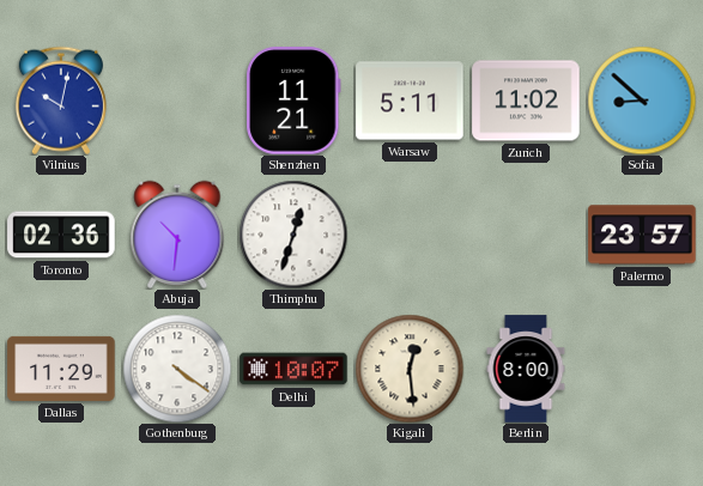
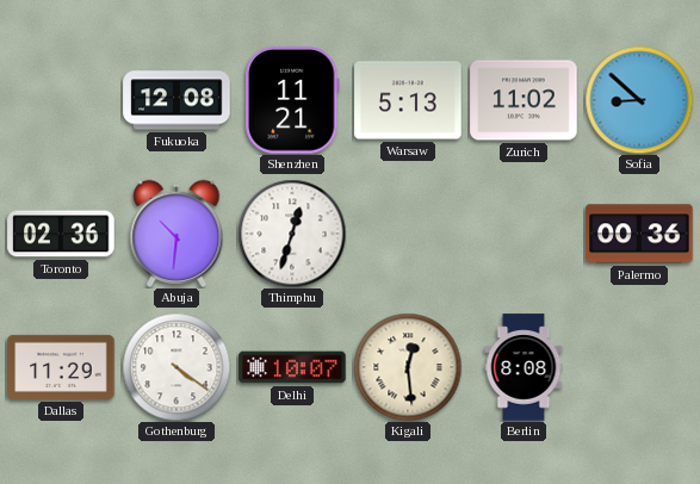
Vilnius: 10:02 -> none
Fukuoka: none -> 12:08
Warsaw: 5:11 -> 5:13
Palermo: 23:57 -> 00:36
Berlin: 8:00 -> 8:08
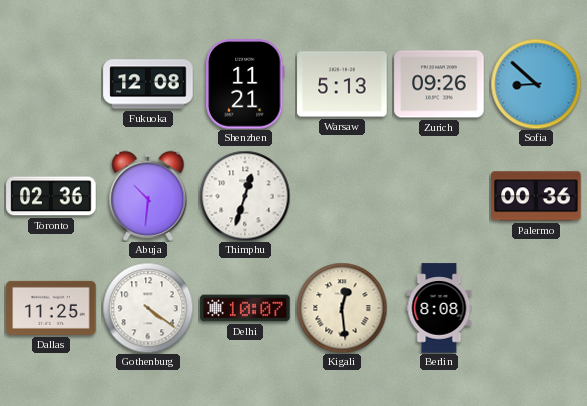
Zurich: 11:02 -> 09:26
Dallas: 11:29 -> 11:25
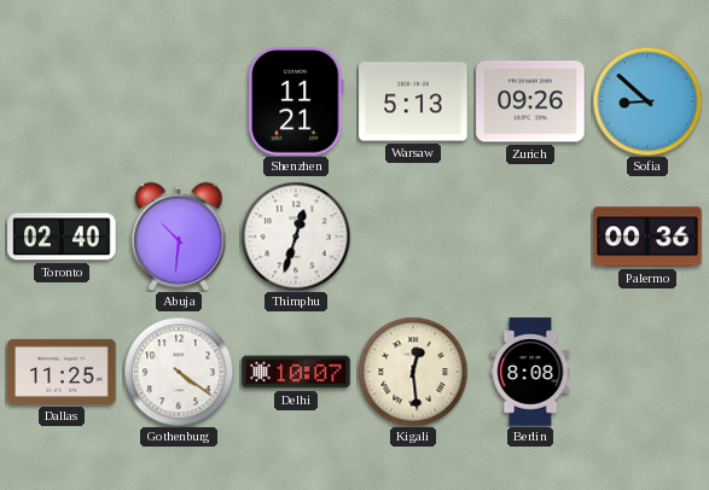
Fukuoka: 12:08 -> none
Toronto: 02:36 -> 02:40
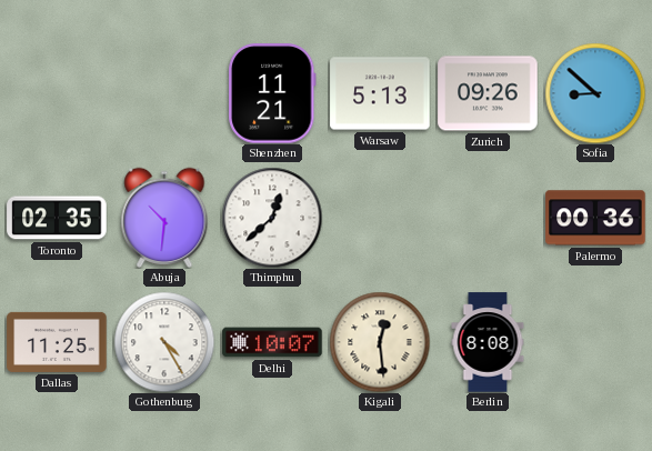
Toronto: 02:40 -> 02:35
Thimphu: 12:33 -> 12:38
Gothenburg: 4:21 -> 4:25
